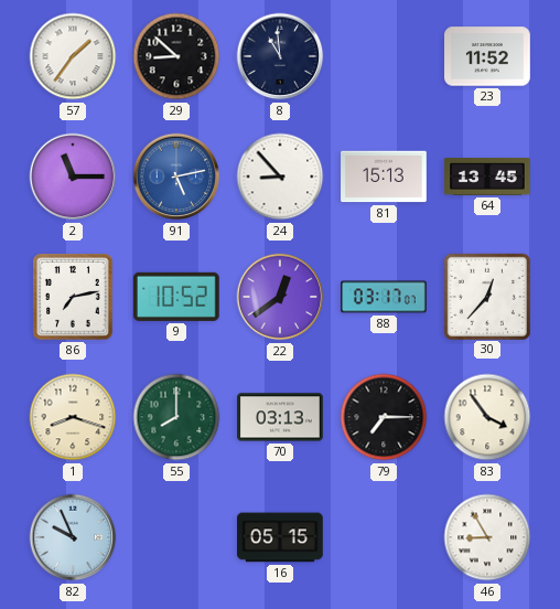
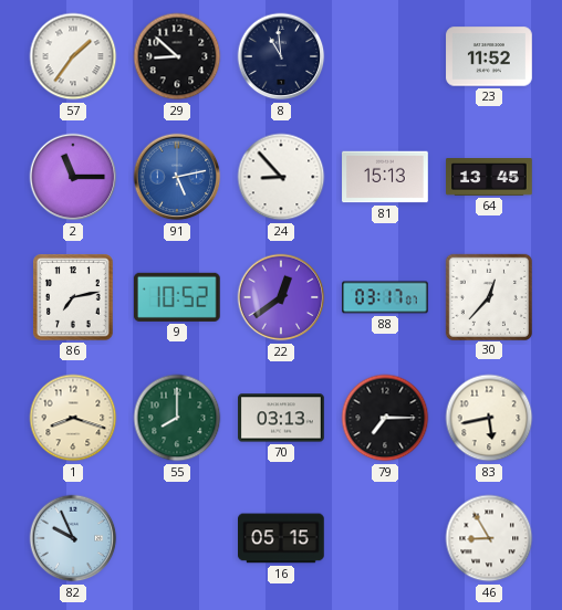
83: 3:54 -> 5:43
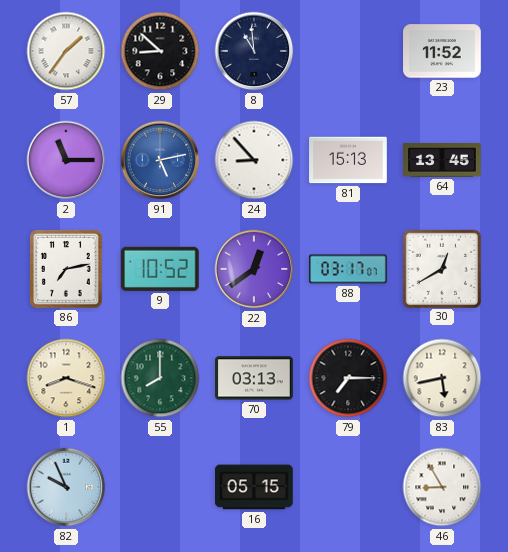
30: 12:37 -> 12:40
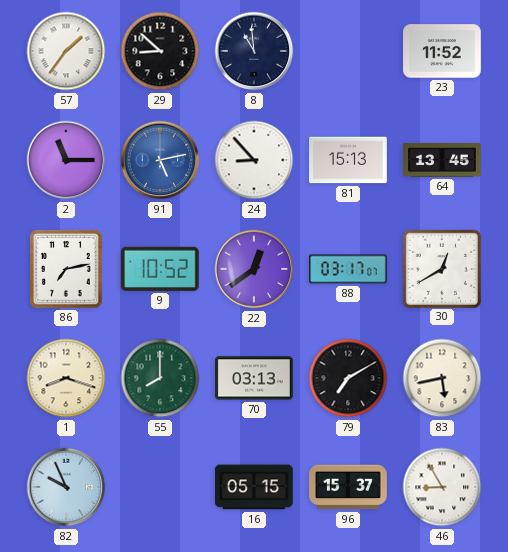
79: 7:15 -> 7:10
96: none -> 15:37
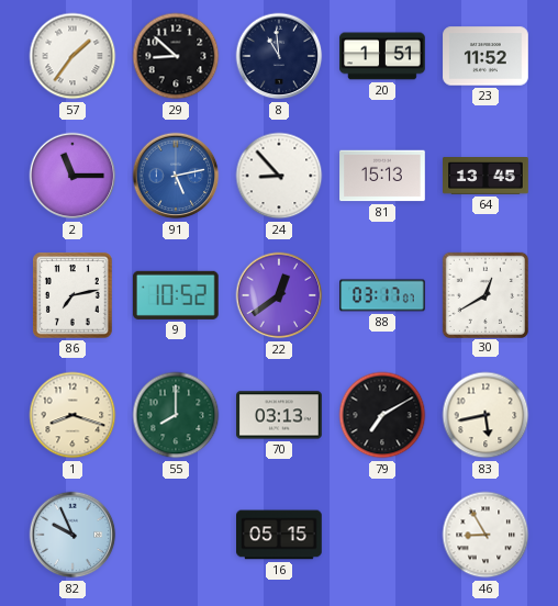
20: none -> 1:51
96: 15:37 -> none
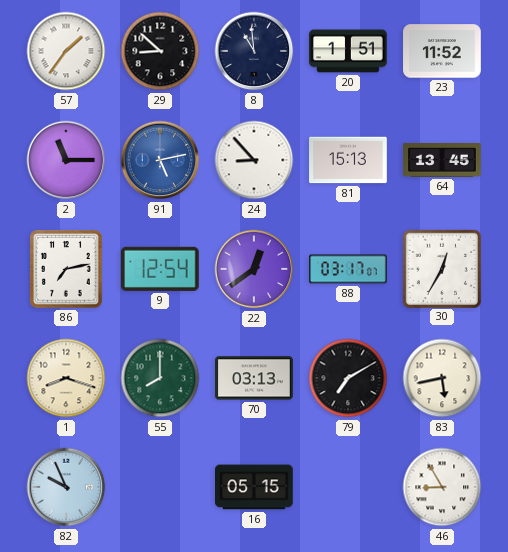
9: 10:52 -> 12:54
30: 12:40 -> 12:35
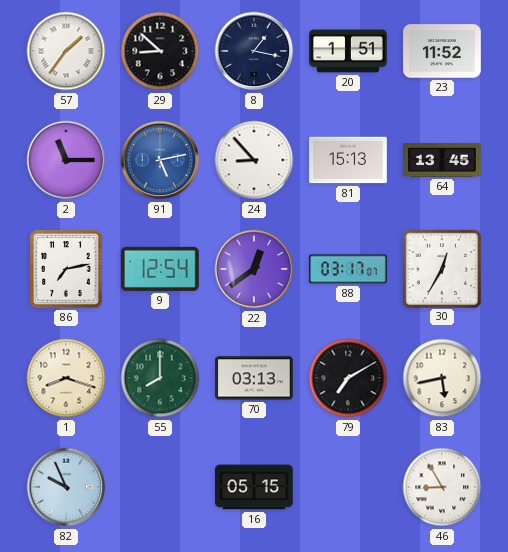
8: 10:59 -> 1:17
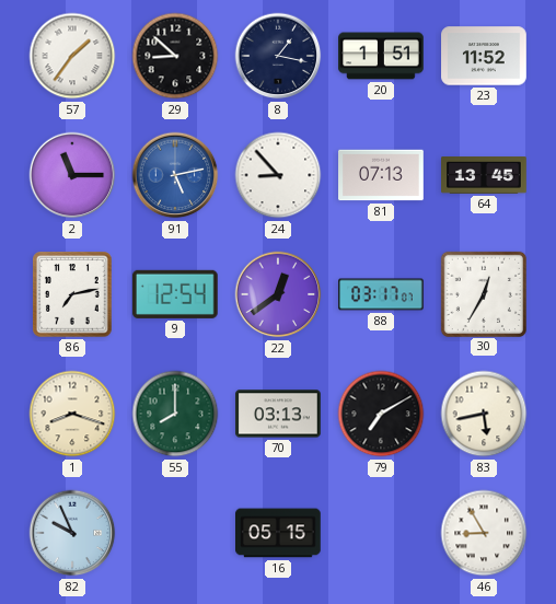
81: 15:13 -> 07:13
